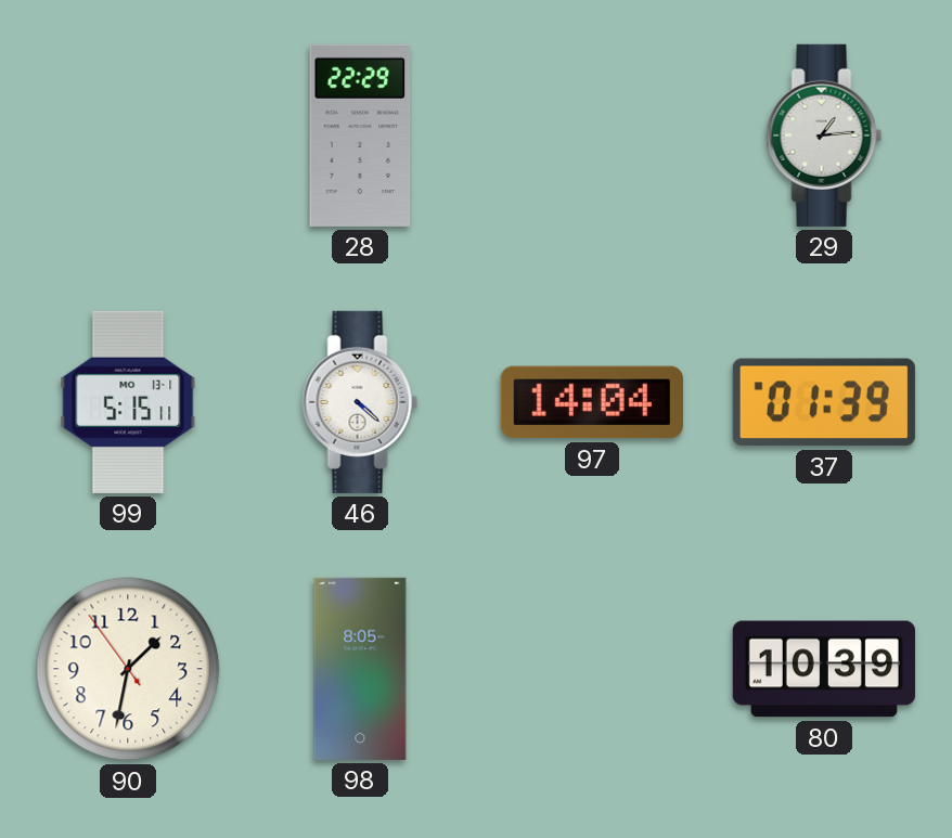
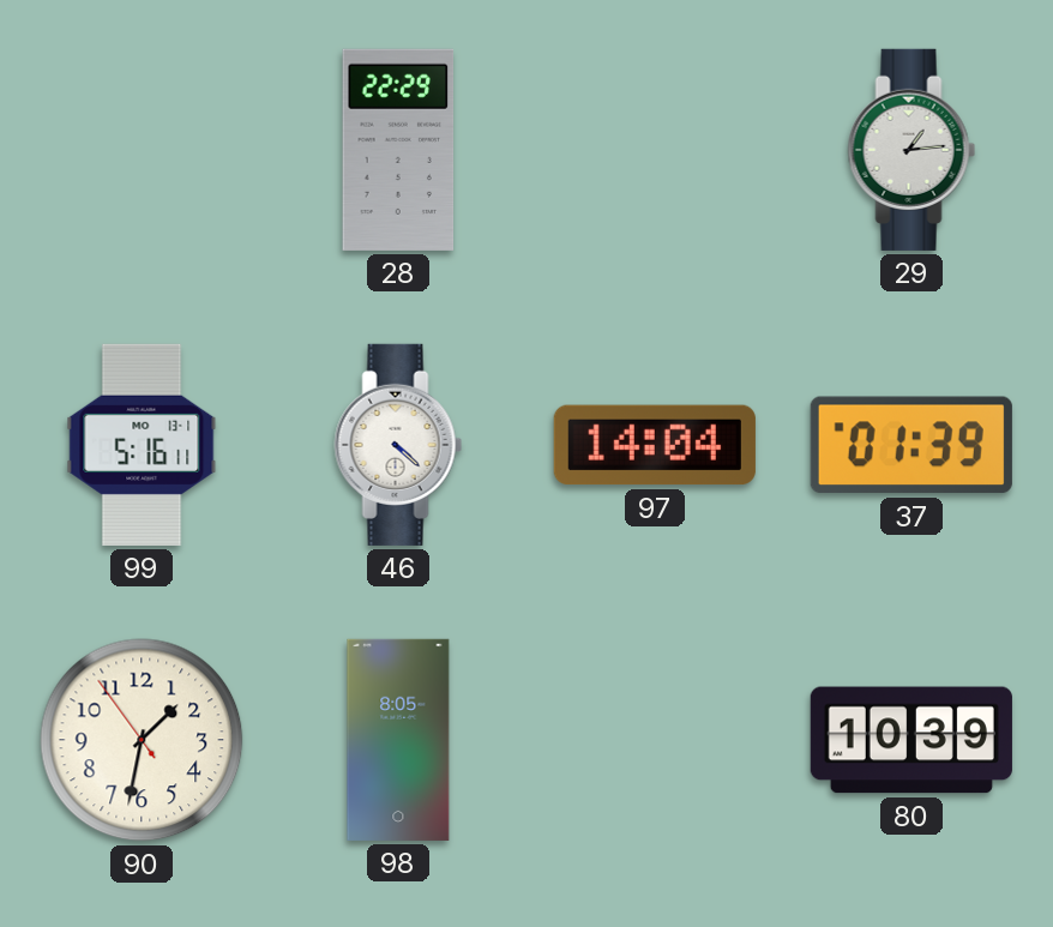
99: 5:15 -> 5:16
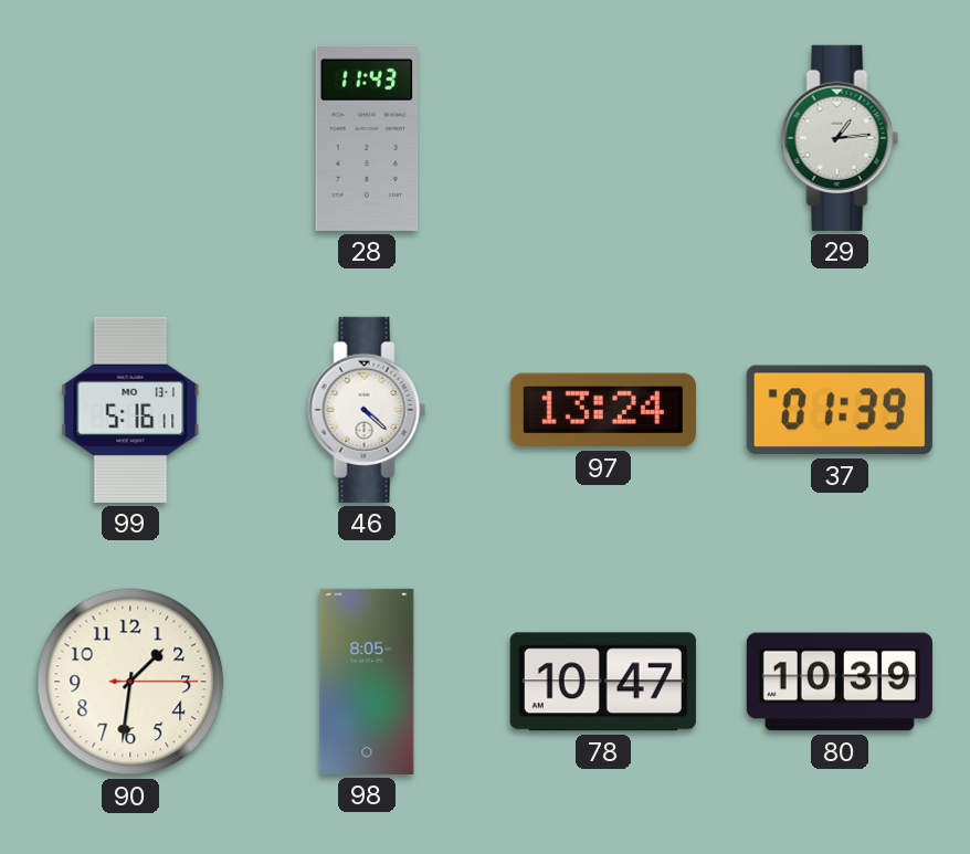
28: 22:29 -> 11:43
97: 14:04 -> 13:24
90: 1:31:54 -> 1:31:15
78: none -> 10:47
